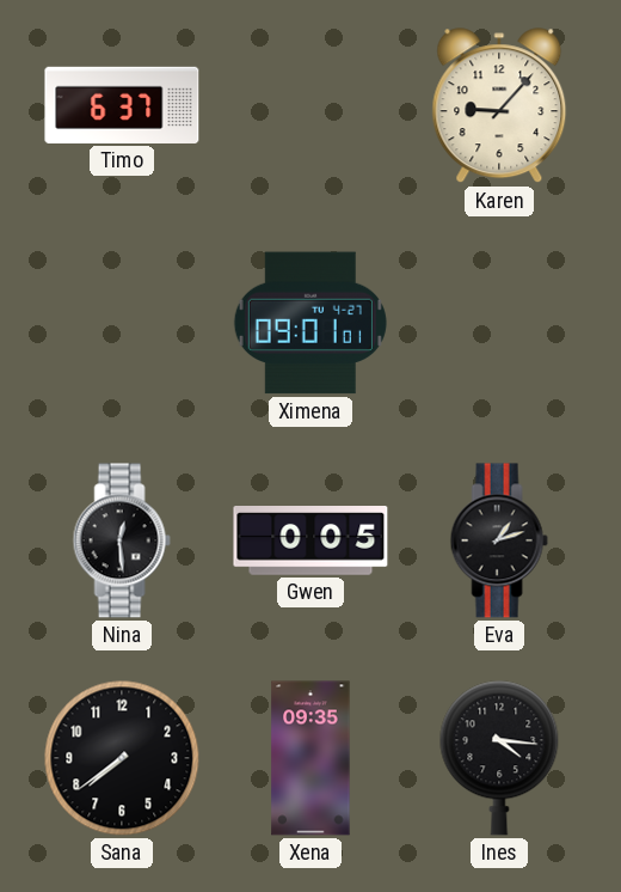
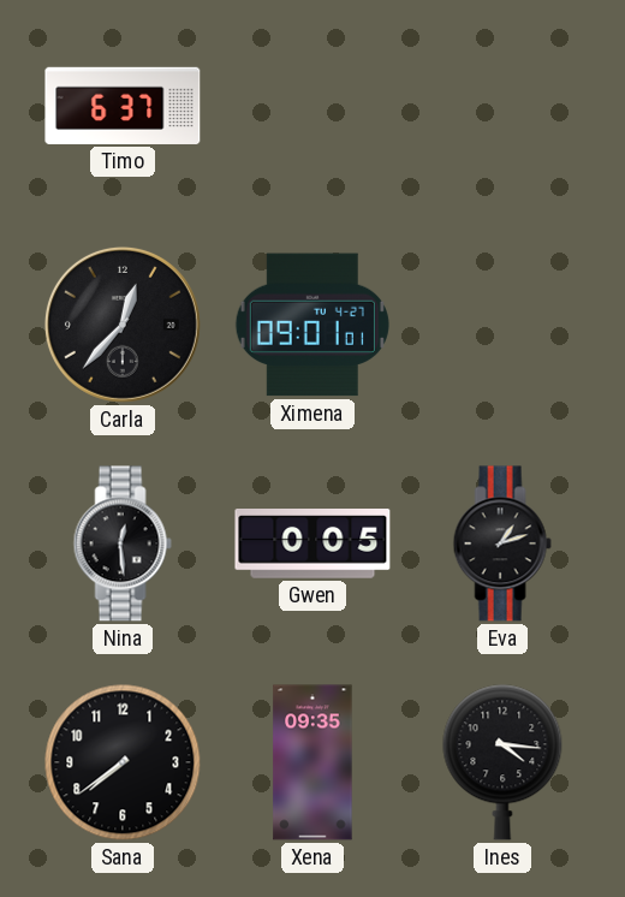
Karen: 9:07 -> none
Carla: none -> 12:37
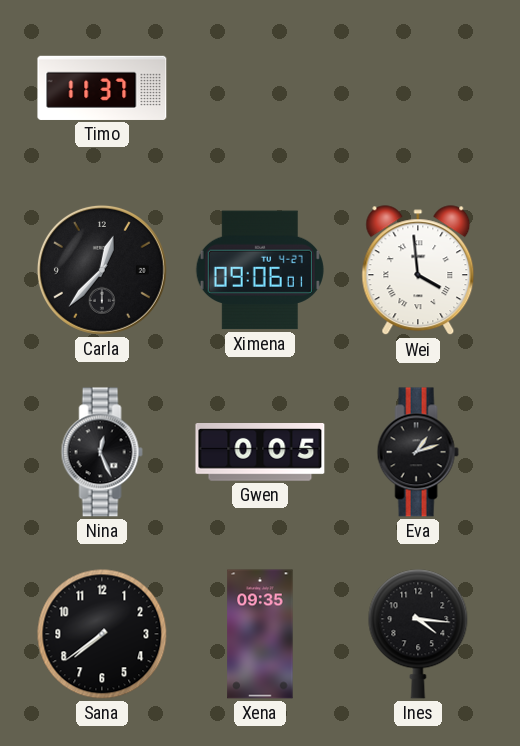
Timo: 6:37 -> 11:37
Ximena: 09:01 -> 09:06
Wei: none -> 3:59
Nina: 12:29 -> 12:26
